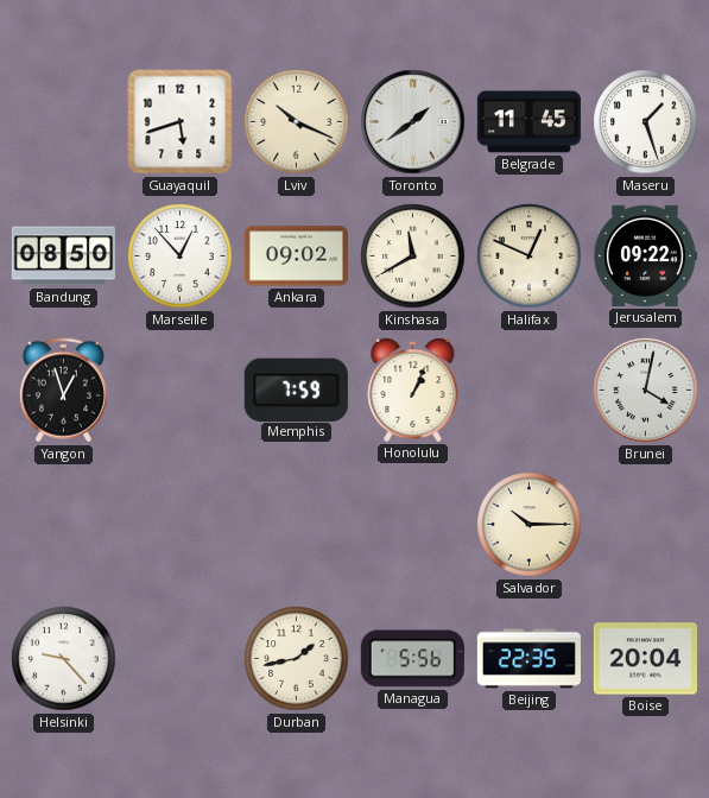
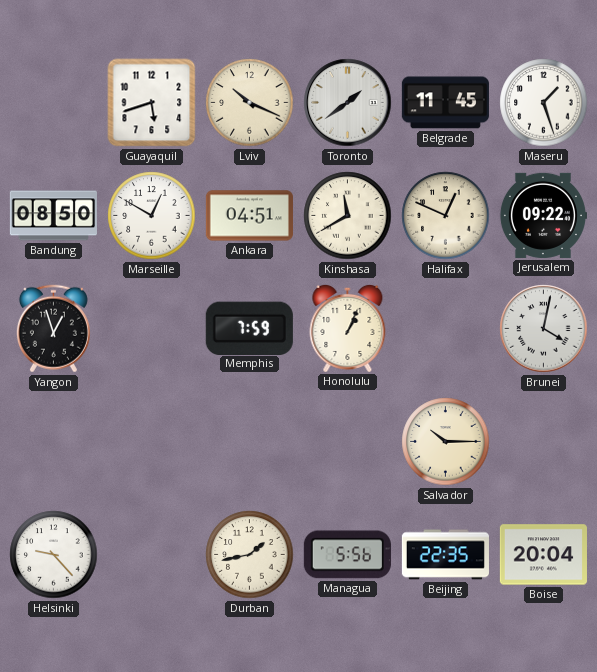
Marseille: 12:53 -> 12:50
Ankara: 09:02 -> 04:51
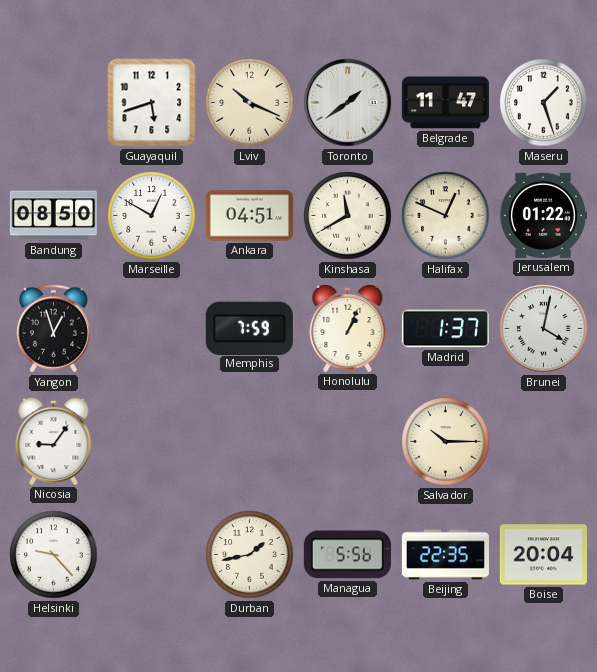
Belgrade: 11:45 -> 11:47
Jerusalem: 09:22 -> 01:22
Madrid: none -> 1:37
Nicosia: none -> 9:06
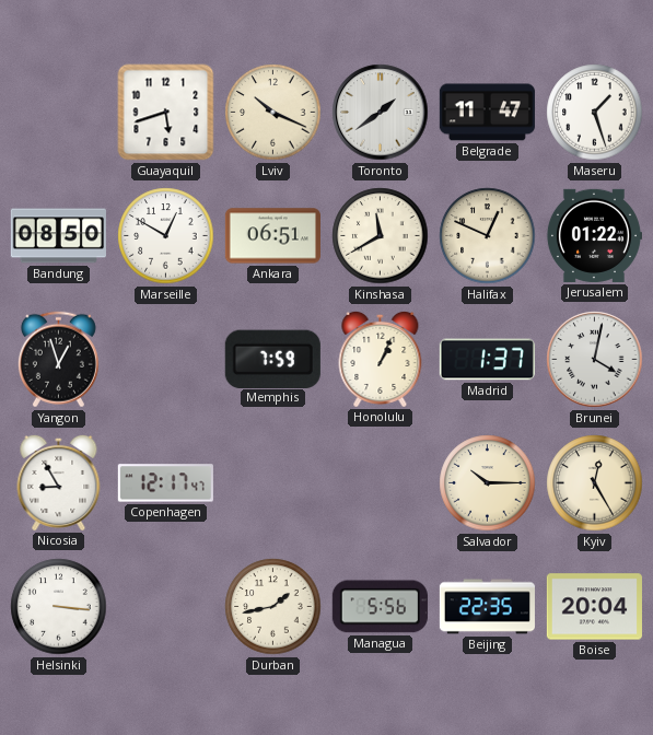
Ankara: 04:51 -> 06:51
Nicosia: 9:06 -> 8:55
Copenhagen: none -> 12:17
Kyiv: none -> 12:25
Helsinki: 9:23 -> 3:16
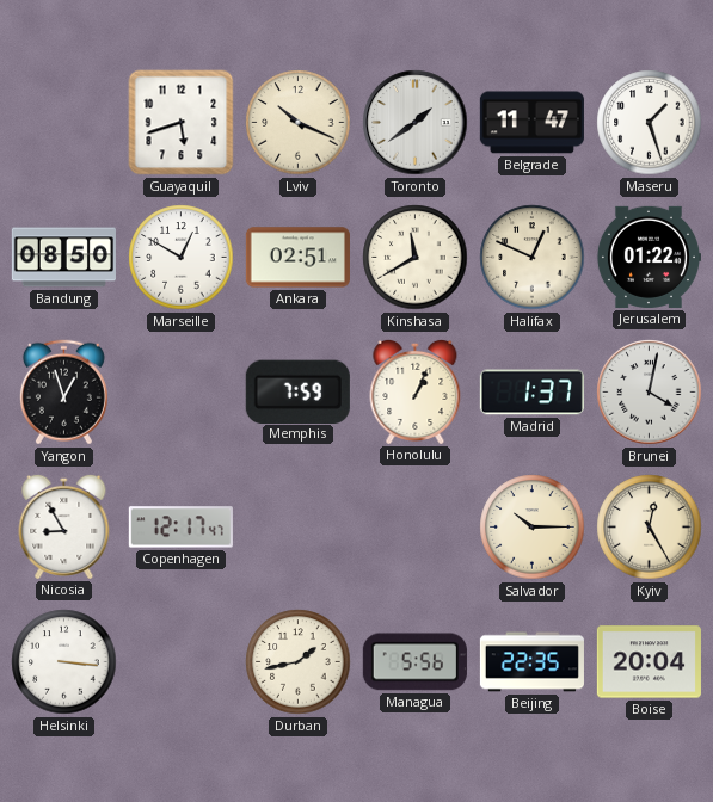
Ankara: 06:51 -> 02:51
